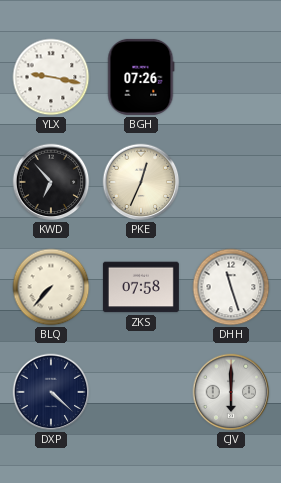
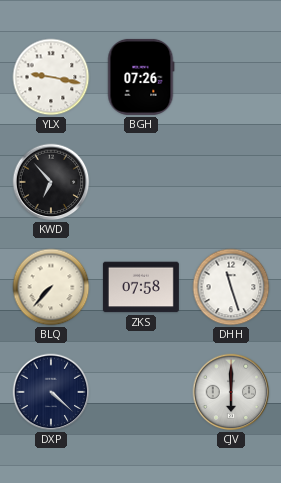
PKE: 12:34 -> none
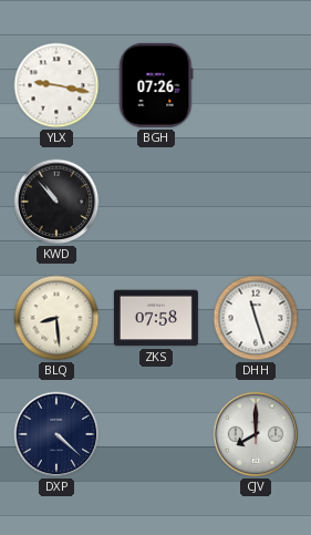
KWD: 6:53 -> 10:53
BLQ: 7:37 -> 8:29
CJV: 6:00 -> 8:00
